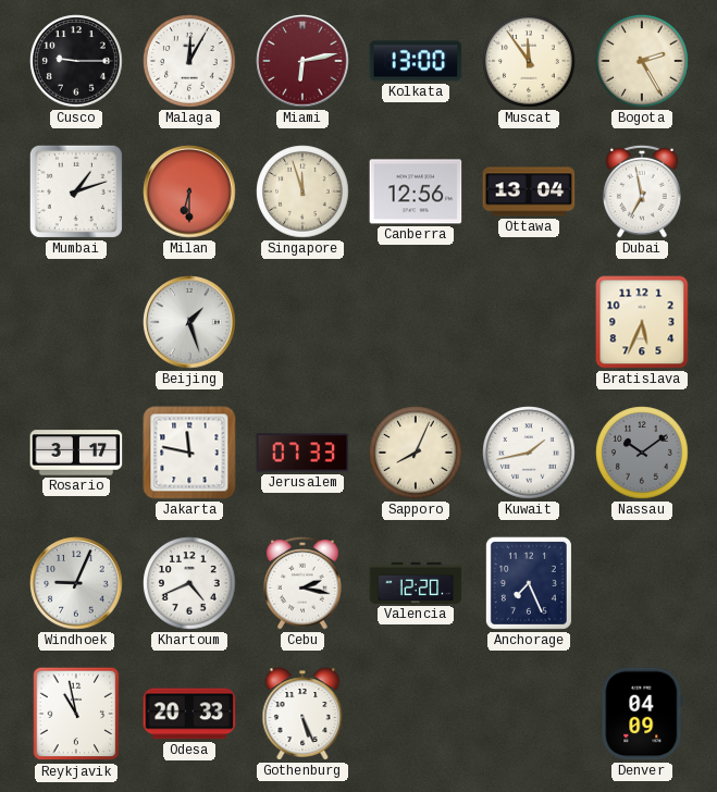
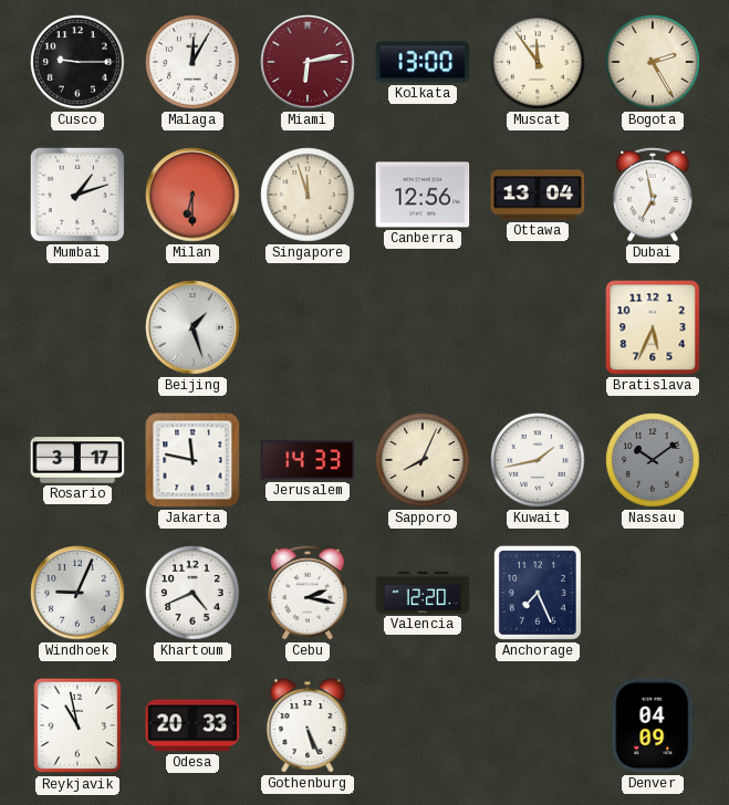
Jerusalem: 07:33 -> 14:33
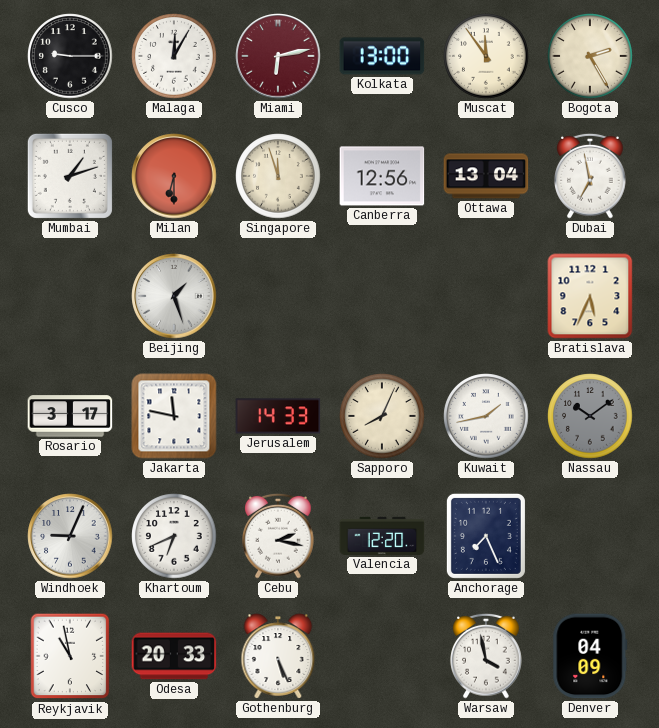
Khartoum: 4:41 -> 6:41
Warsaw: none -> 3:58
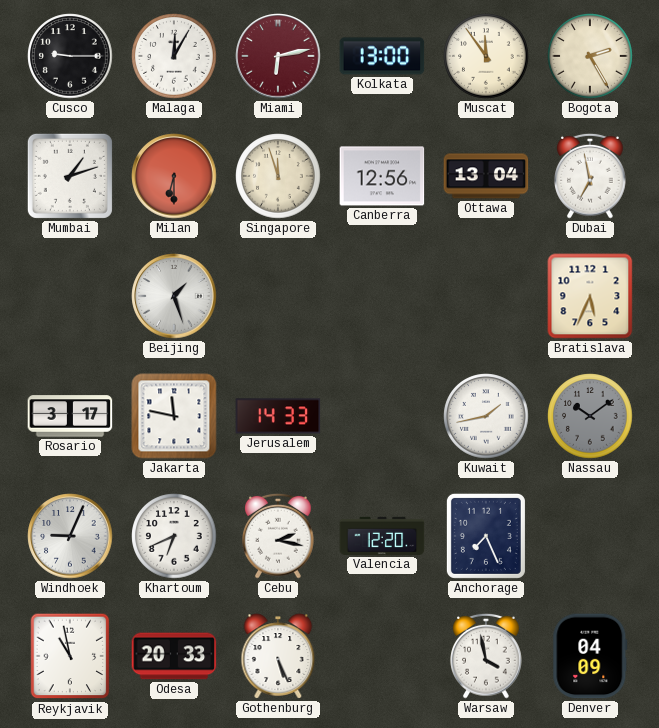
Sapporo: 8:04 -> none
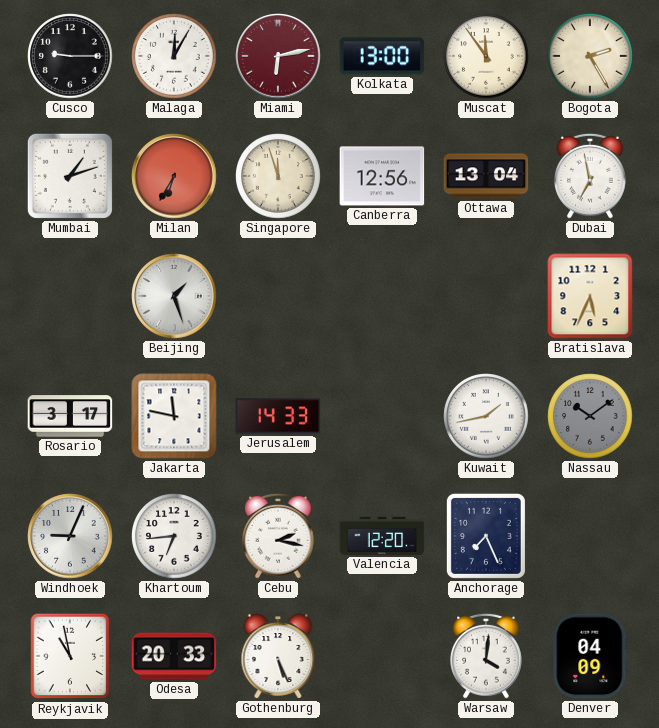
Milan: 6:30 -> 6:35
Khartoum: 6:41 -> 6:44
Warsaw: 3:58 -> 4:01
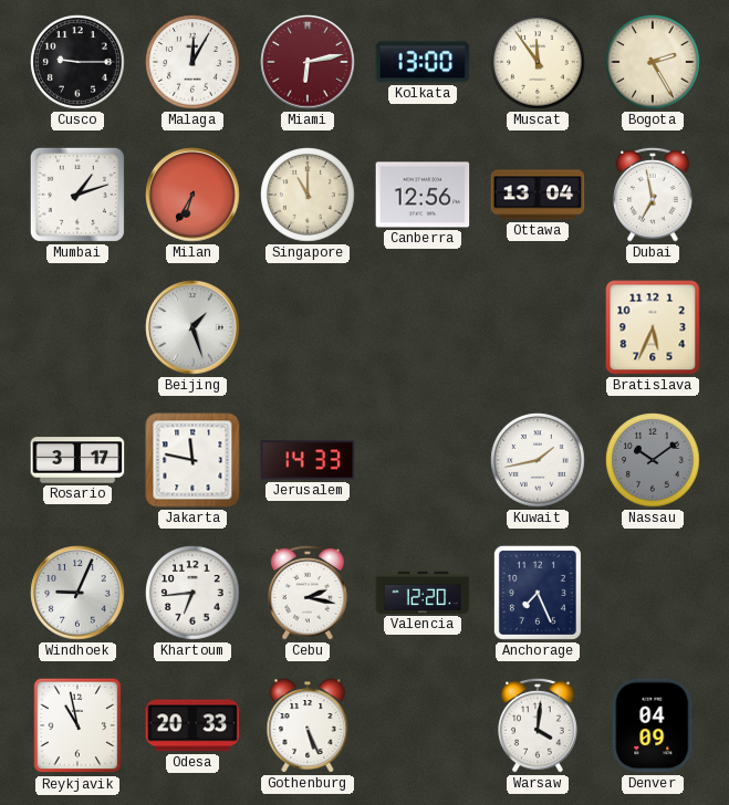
Singapore: 11:57 -> 11:00
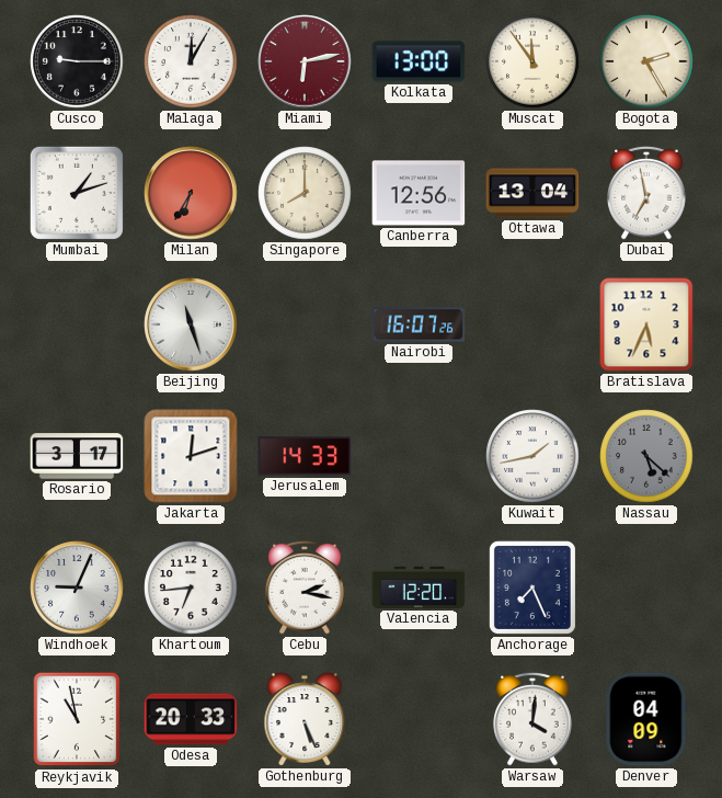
Singapore: 11:00 -> 8:00
Beijing: 1:27 -> 11:27
Nairobi: none -> 16:07
Jakarta: 11:47 -> 12:12
Nassau: 10:09 -> 5:22
